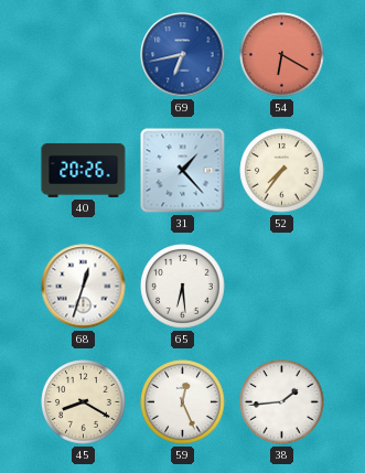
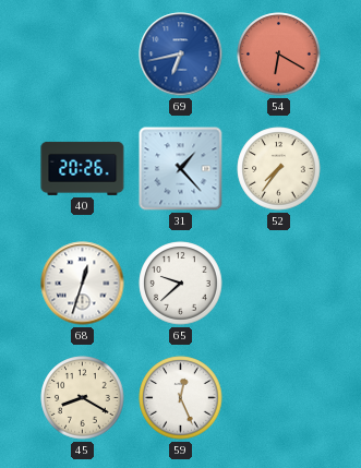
65: 6:29 -> 9:38
38: 1:44 -> none
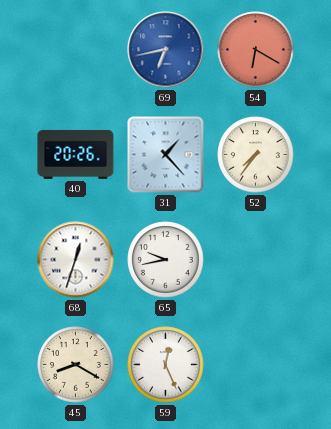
65: 9:38 -> 9:43
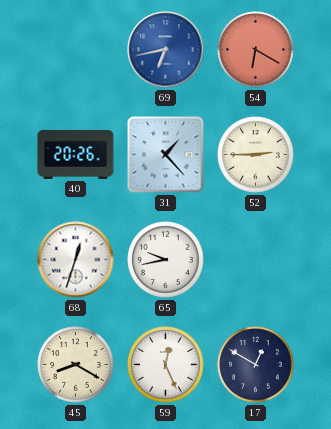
52: 7:36 -> 2:45
17: none -> 12:50
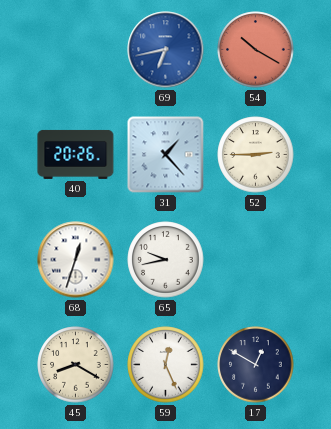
54: 6:20 -> 10:20
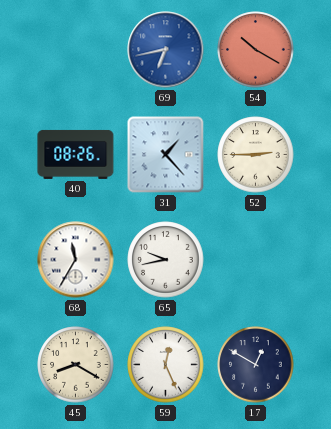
40: 20:26 -> 08:26
68: 12:33 -> 11:35
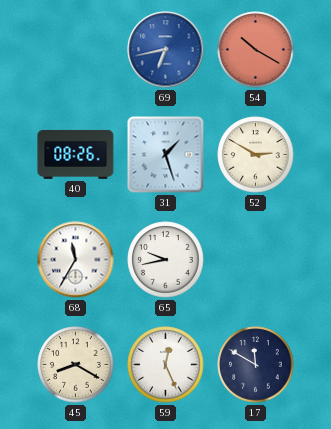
31: 1:23 -> 1:27
52: 2:45 -> 2:50
17: 12:50 -> 11:50
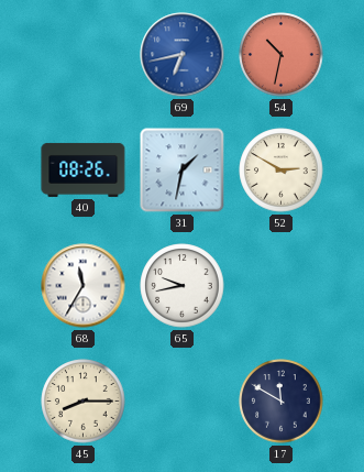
54: 10:20 -> 10:32
31: 1:27 -> 1:32
45: 8:20 -> 8:15
59: 12:26 -> none
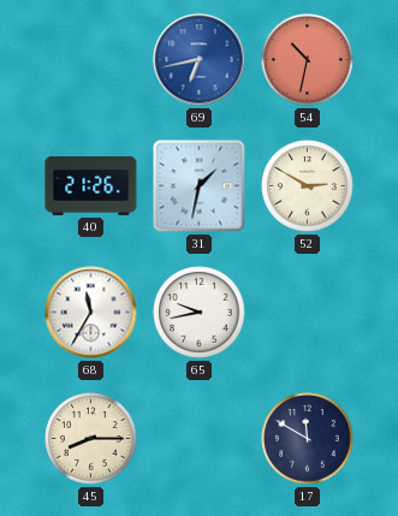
40: 08:26 -> 21:26
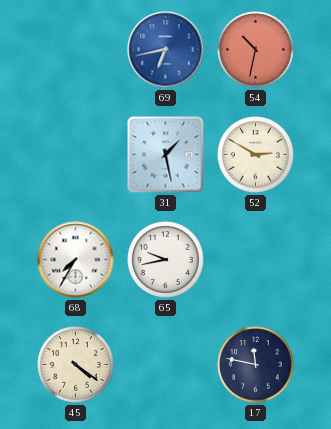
40: 21:26 -> none
31: 1:32 -> 1:28
68: 11:35 -> 7:35
45: 8:15 -> 4:21
17: 11:50 -> 11:47
